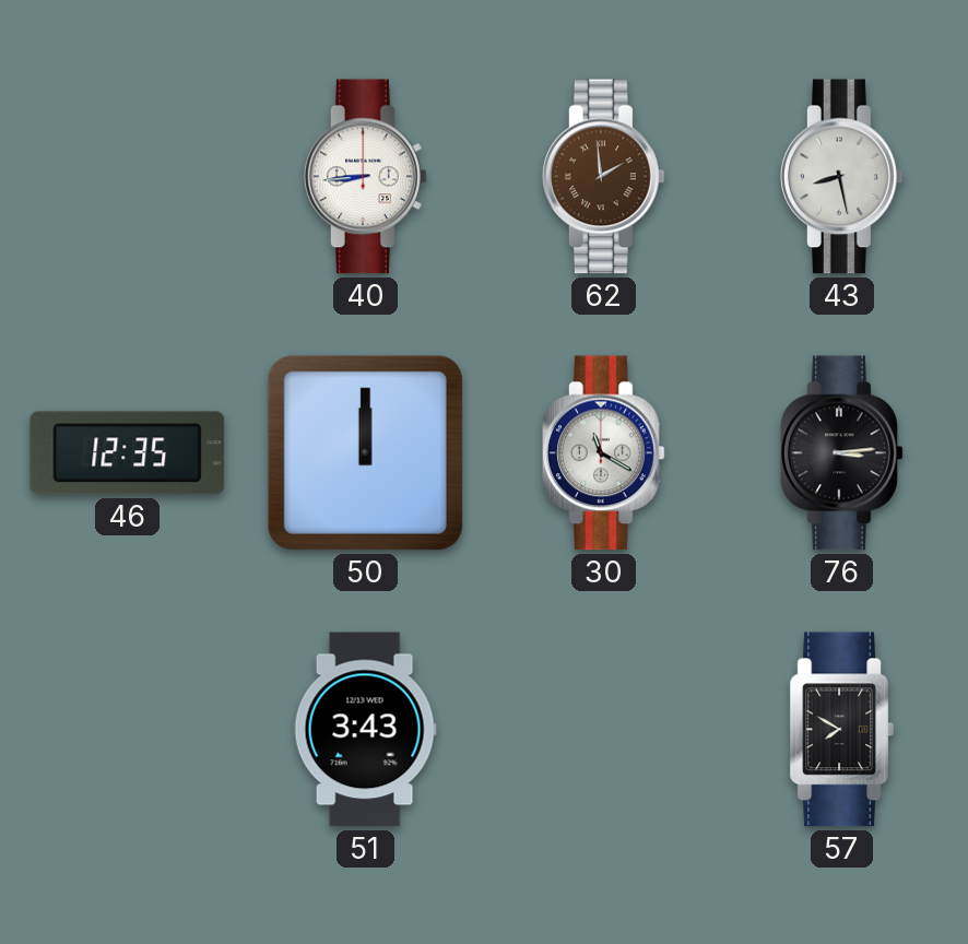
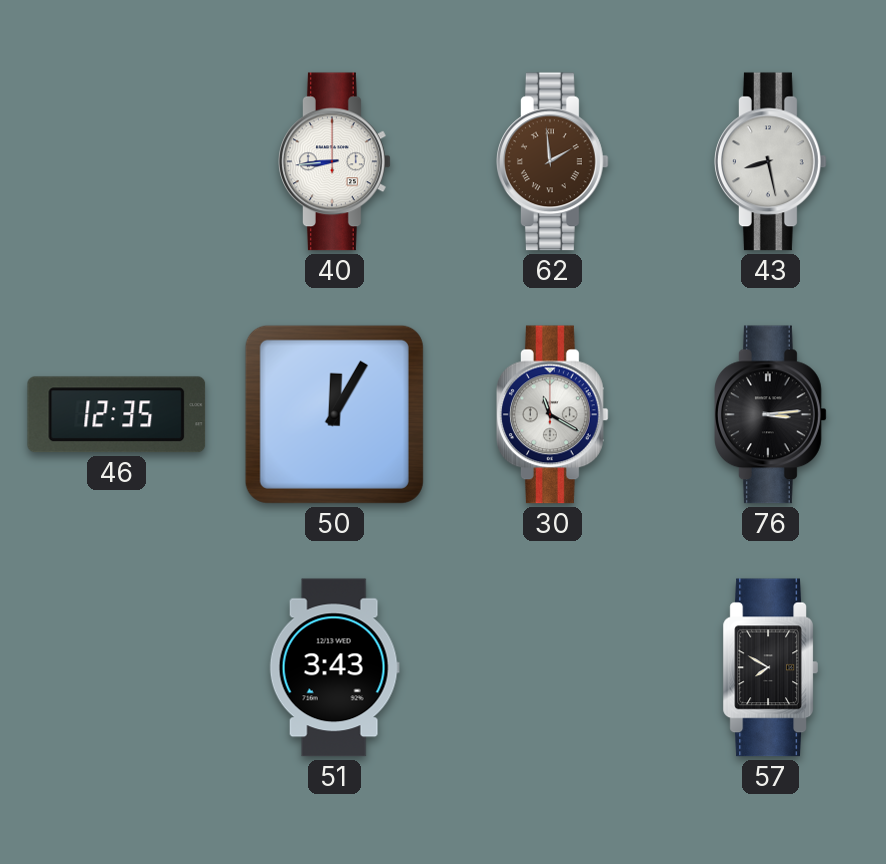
50: 12:00 -> 12:05
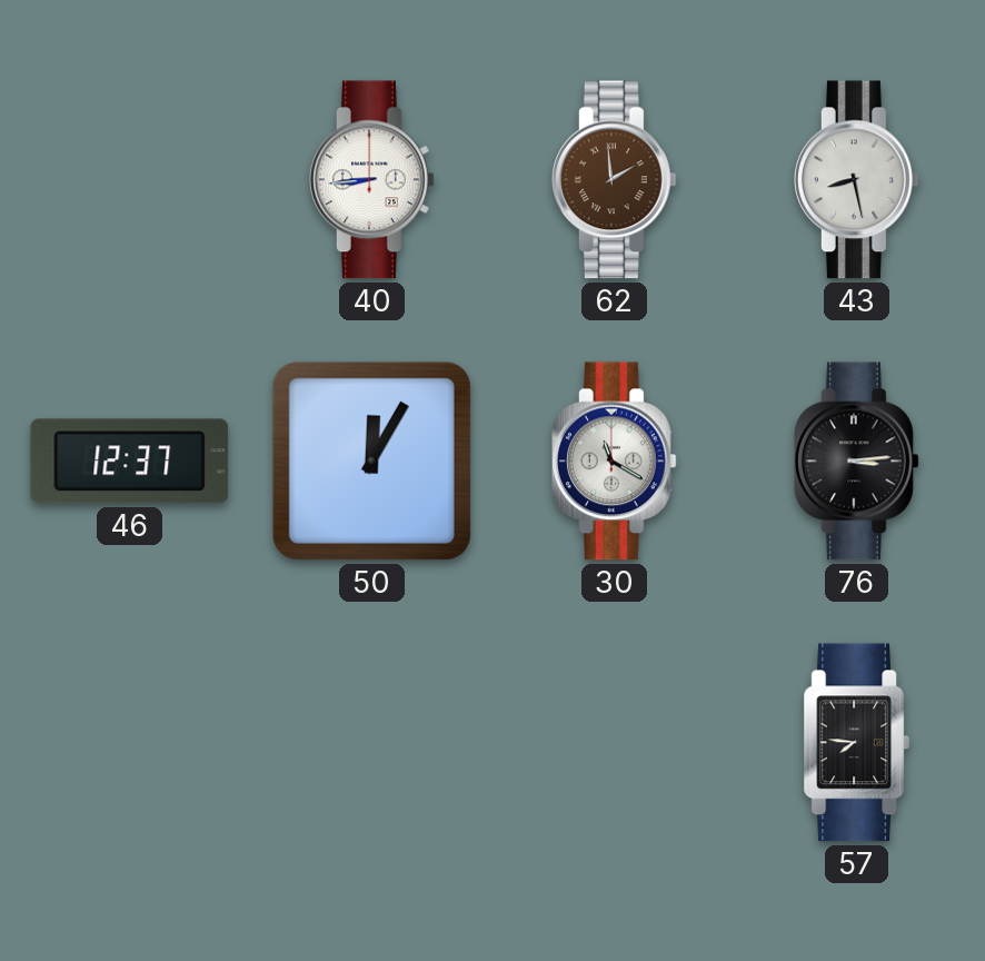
46: 12:35 -> 12:37
51: 3:43 -> none
57: 7:50 -> 7:46
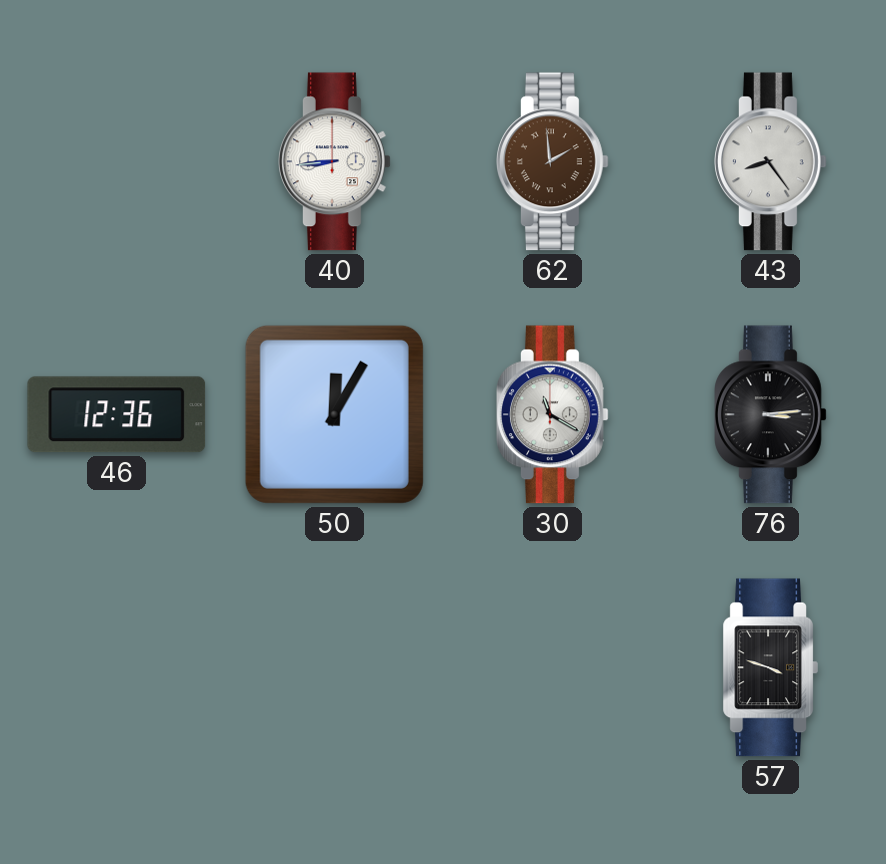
43: 8:28 -> 8:24
46: 12:37 -> 12:36
57: 7:46 -> 3:48
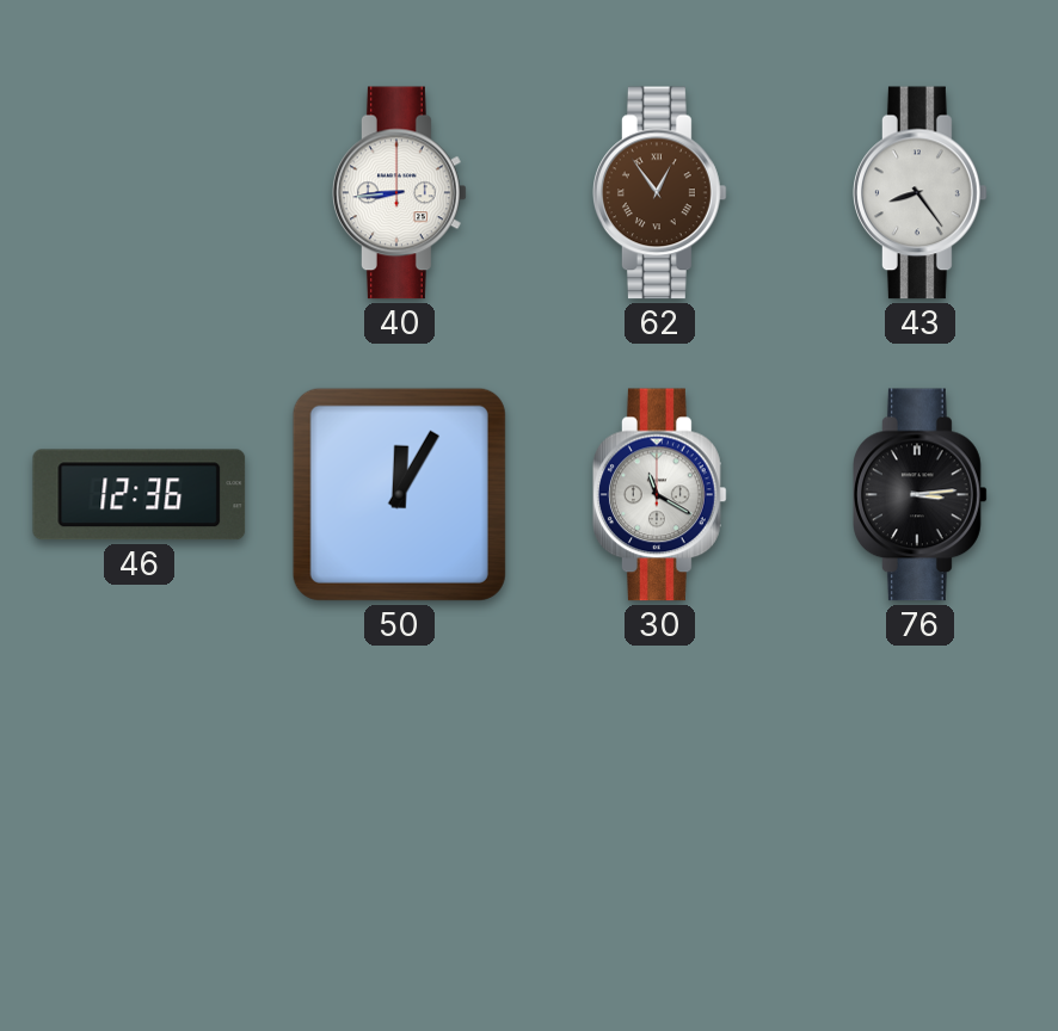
62: 1:59 -> 12:54
57: 3:48 -> none
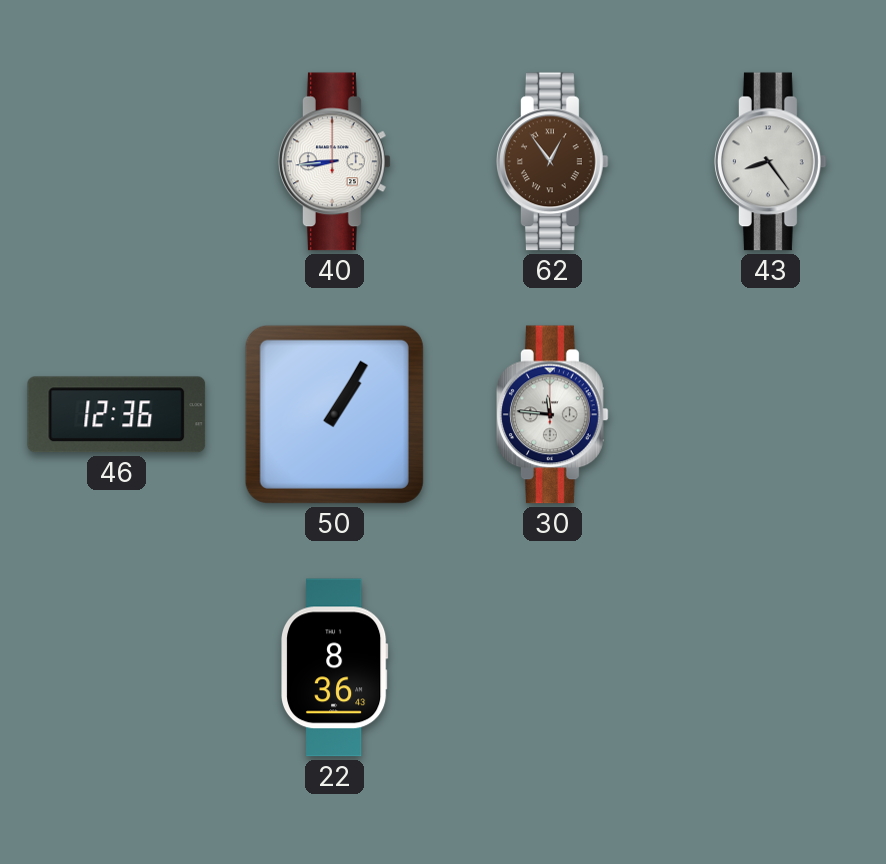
50: 12:05 -> 1:05
30: 11:20 -> 11:46
76: 3:14 -> none
22: none -> 8:36
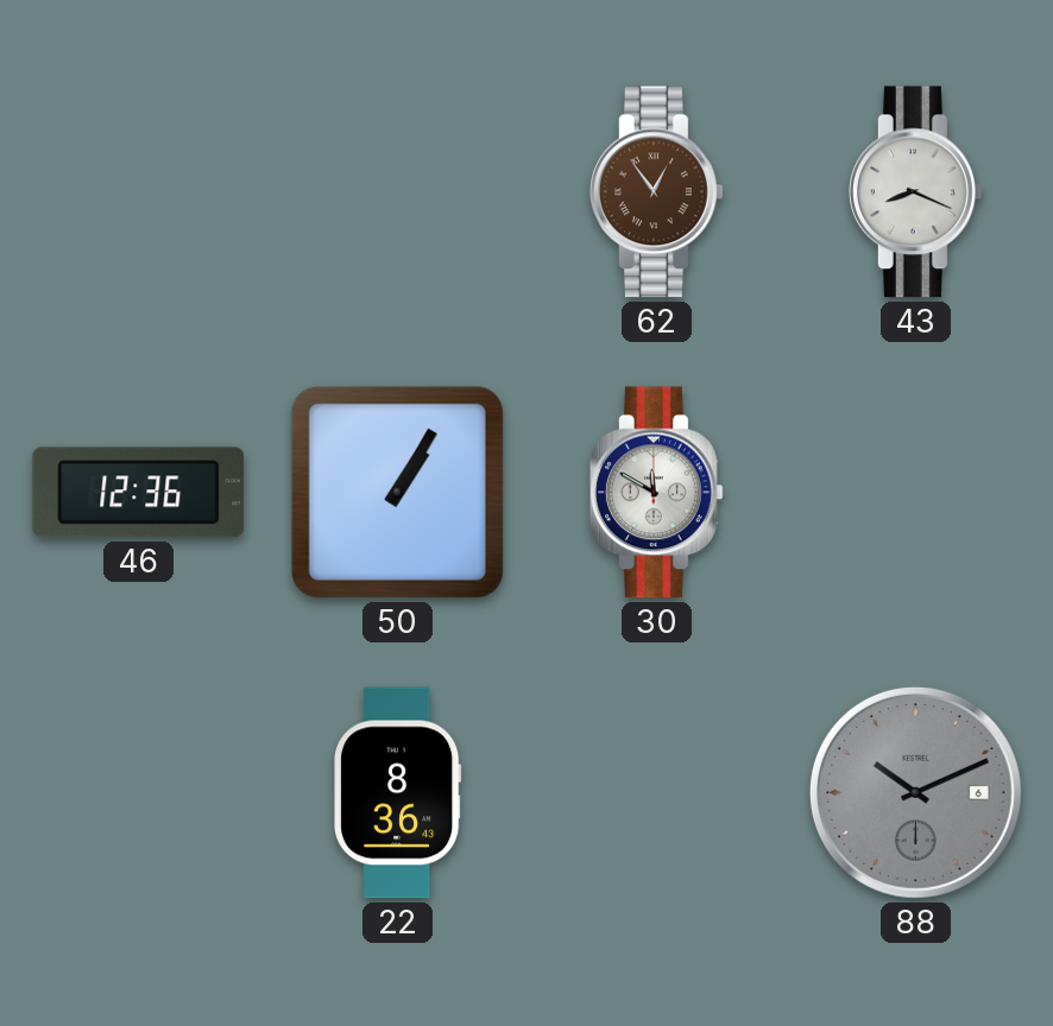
40: 8:44 -> none
43: 8:24 -> 8:19
30: 11:46 -> 11:50
88: none -> 10:11
